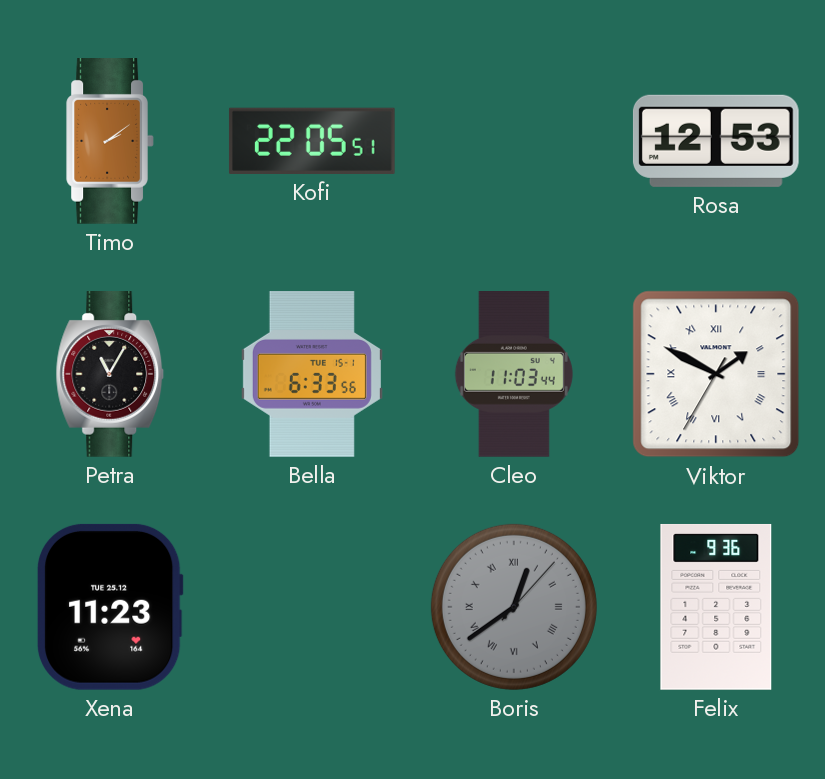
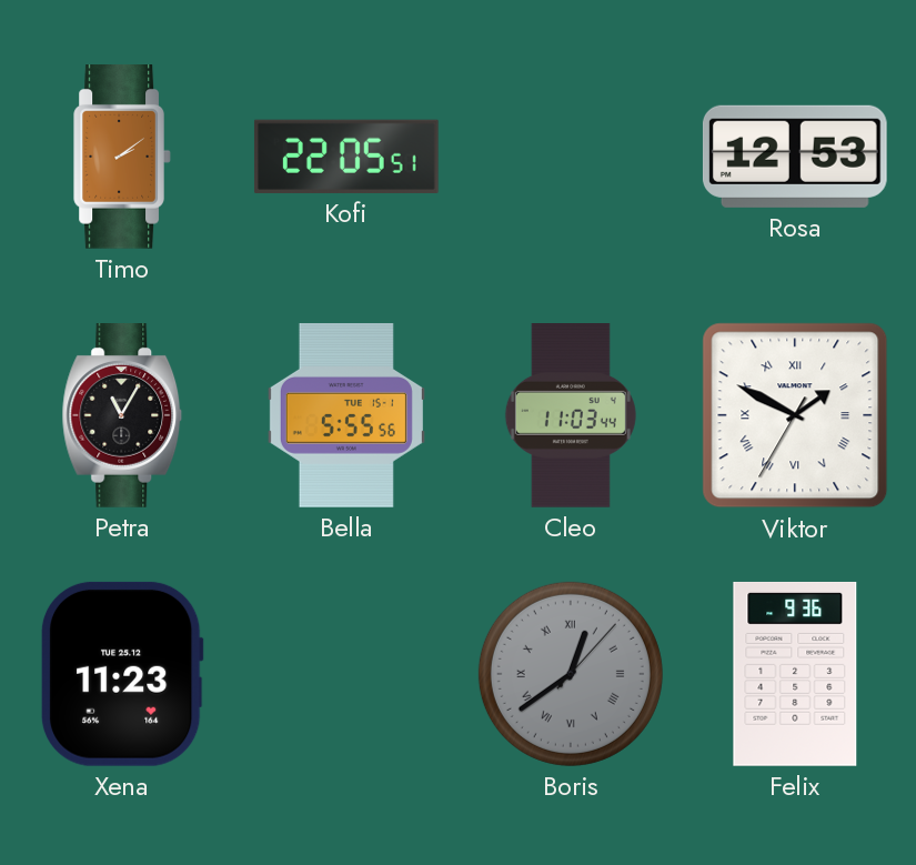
Bella: 6:33 -> 5:55
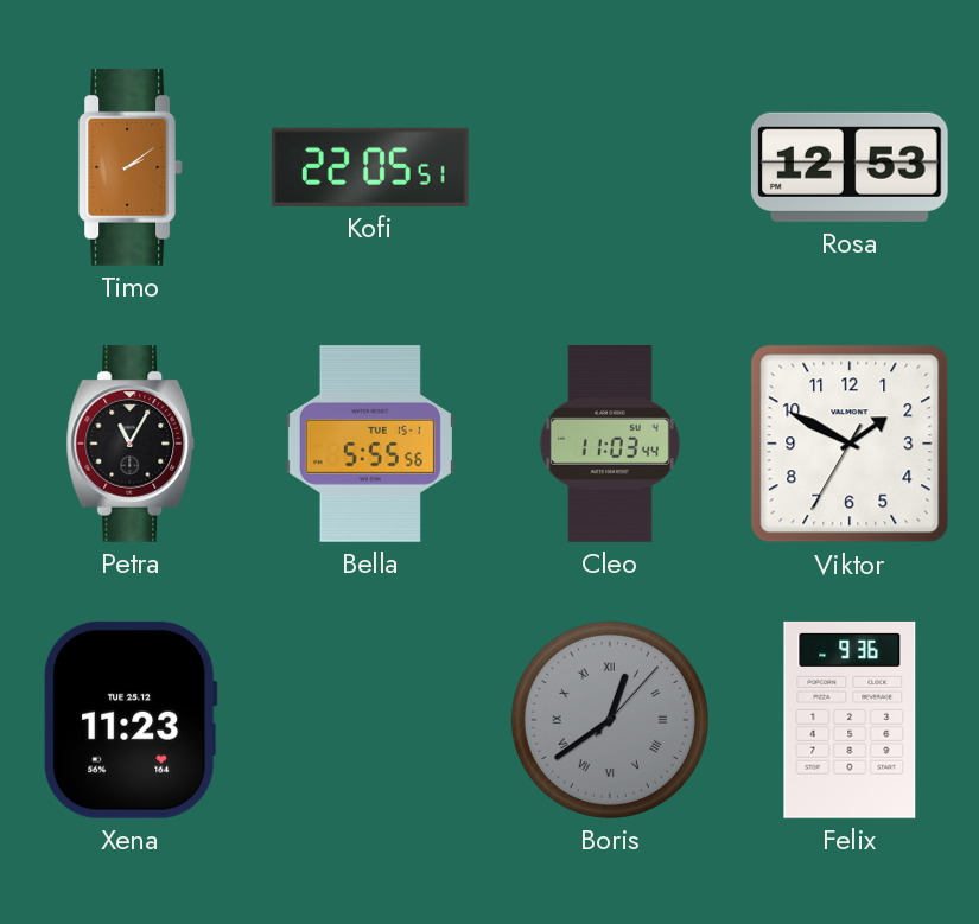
Viktor numerals: Roman -> Arabic
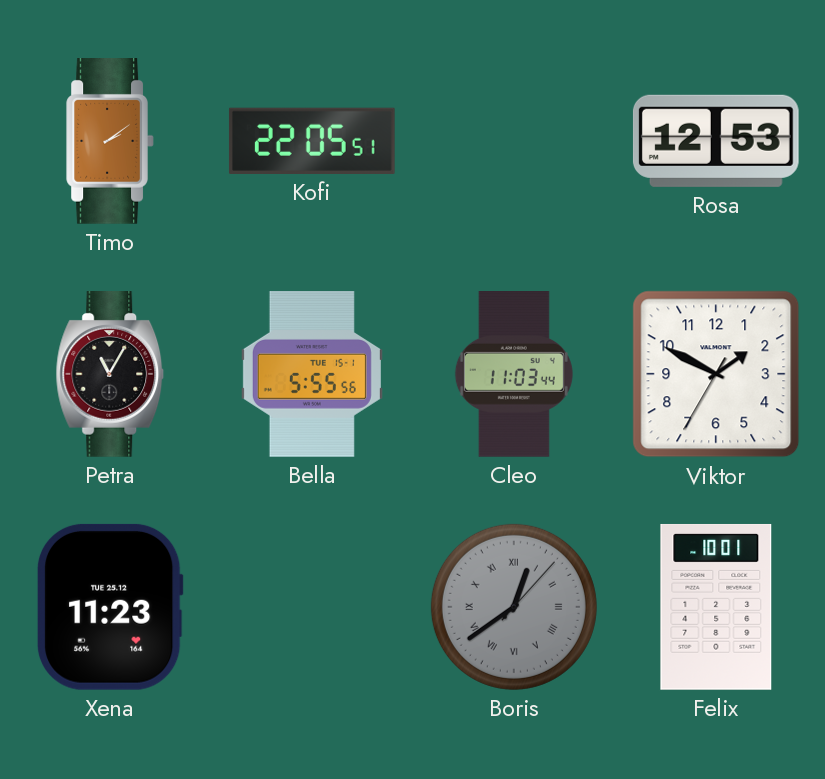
Felix: 9:36 -> 10:01
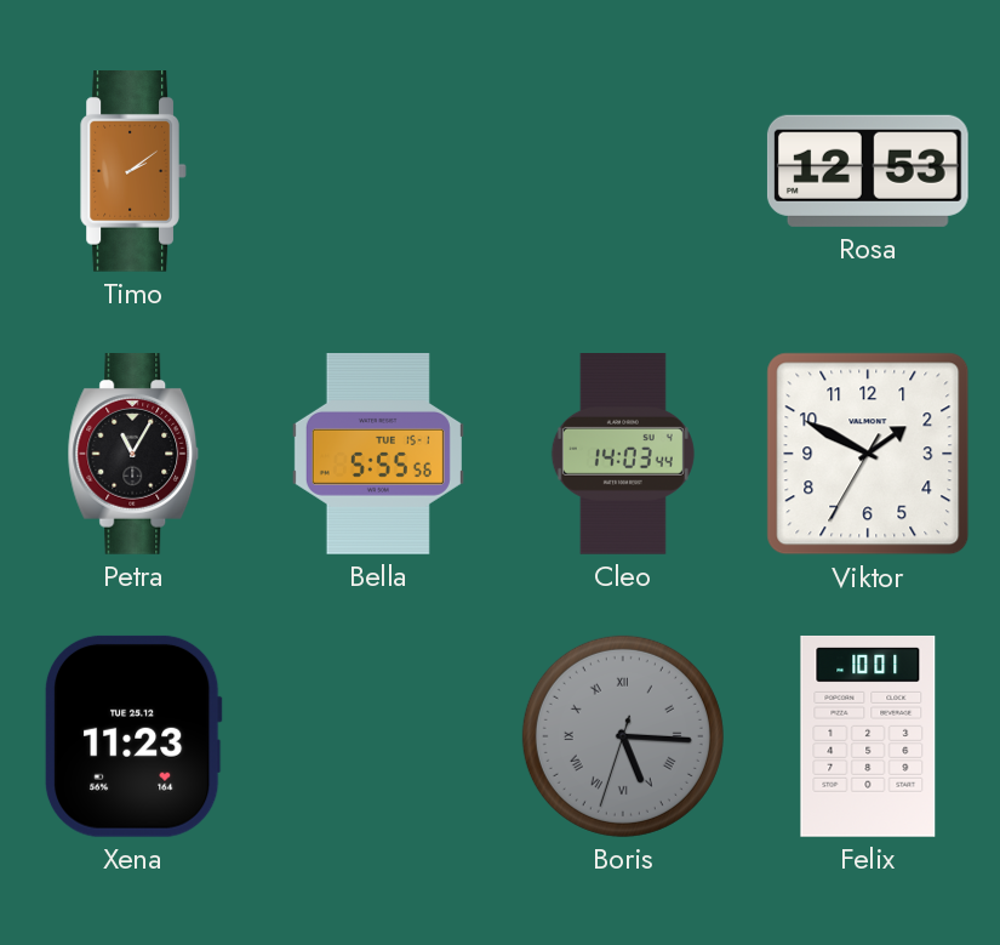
Kofi: 22:05 -> none
Cleo: 11:03 -> 14:03
Boris: 12:39 -> 5:15
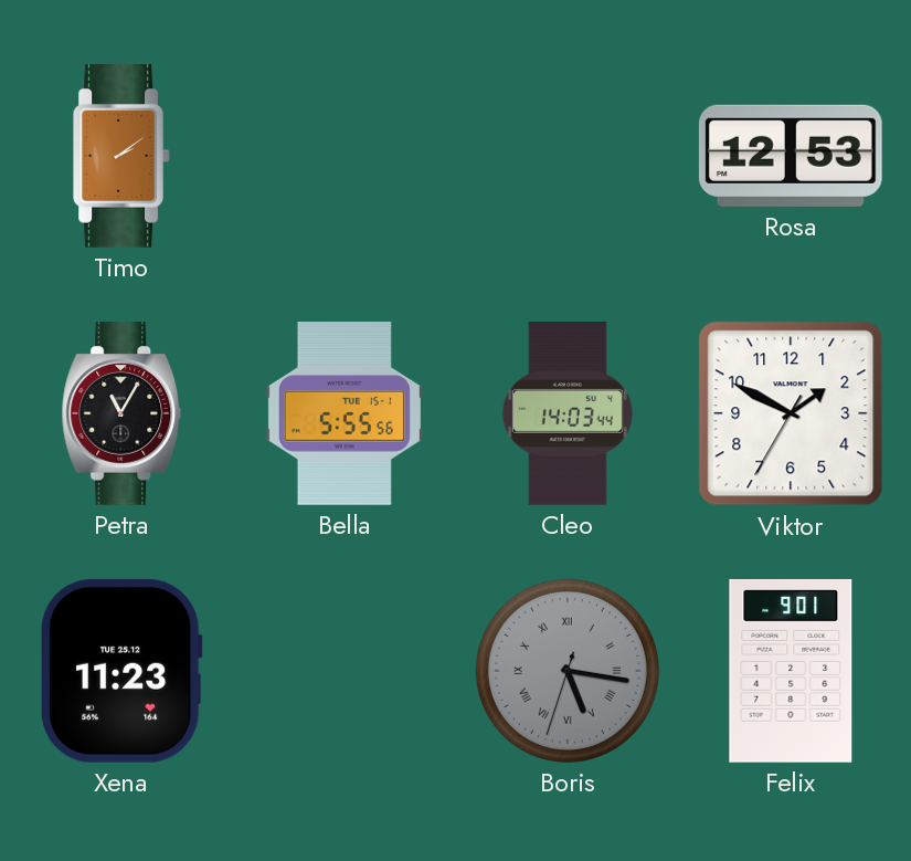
Boris: 5:15 -> 5:16
Felix: 10:01 -> 9:01
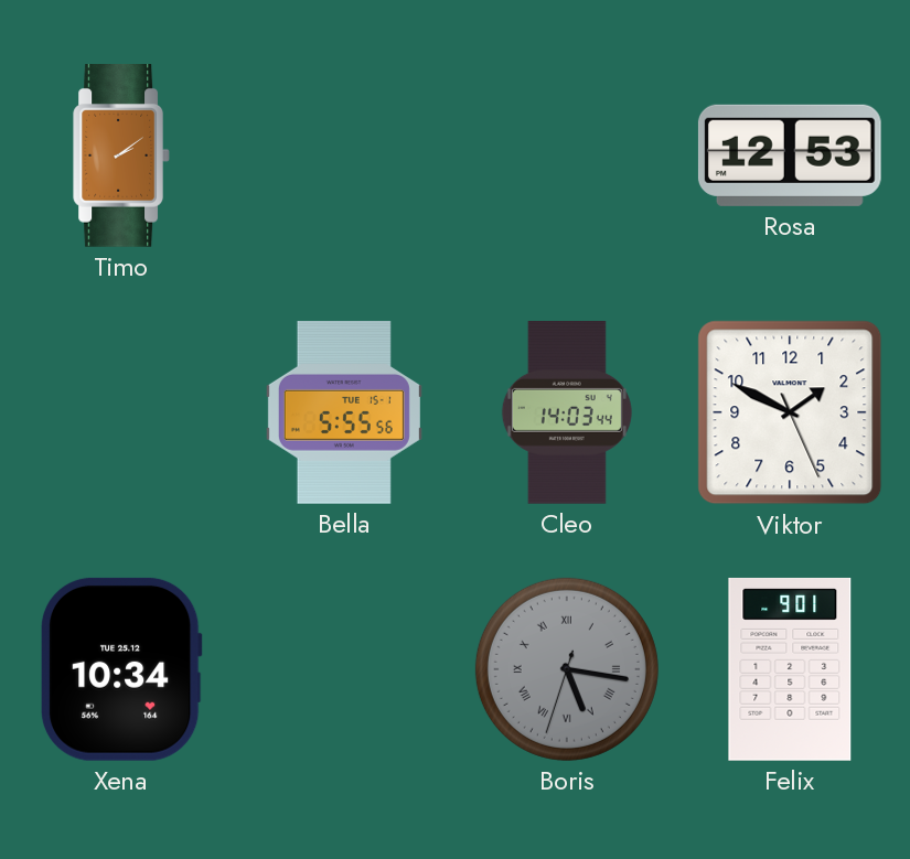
Petra: 11:05 -> none
Viktor: 1:49:35 -> 1:49:26
Xena: 11:23 -> 10:34
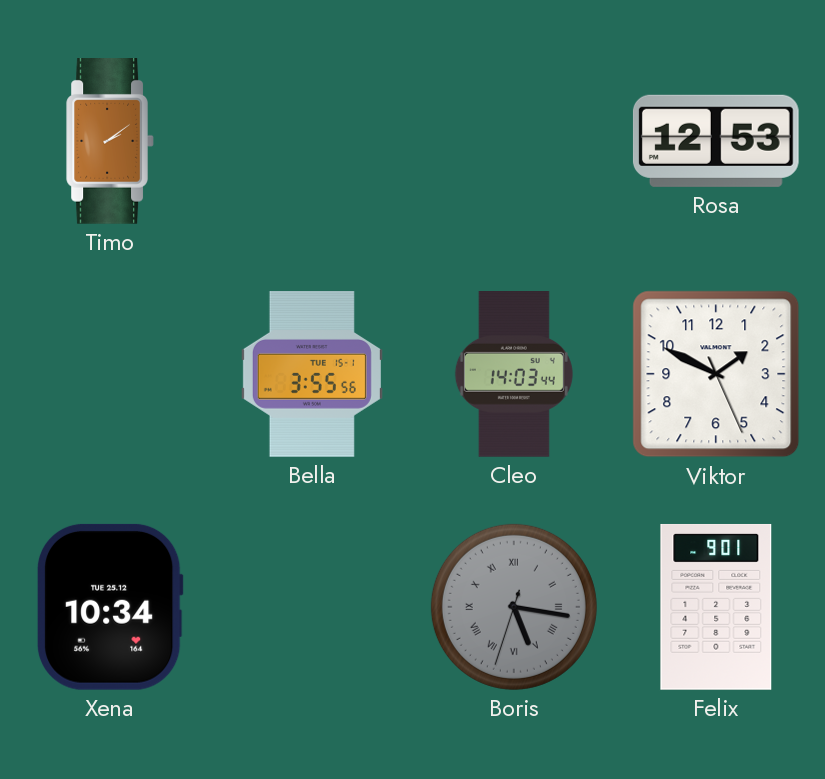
Bella: 5:55 -> 3:55
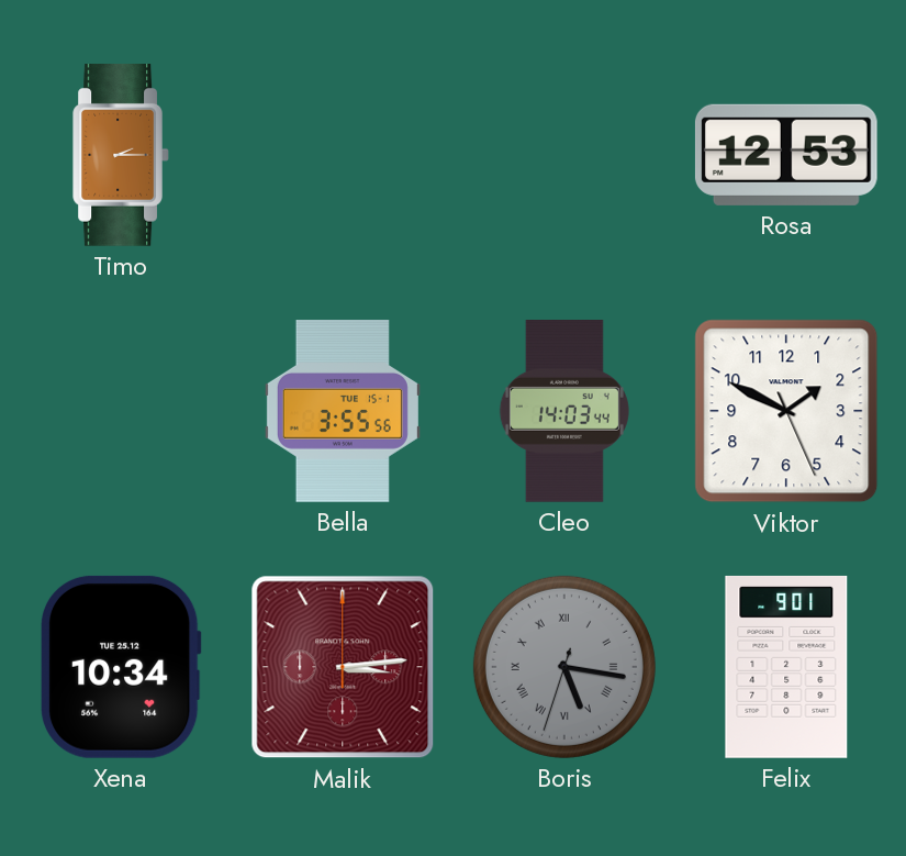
Timo: 2:09 -> 2:15
Malik: none -> 3:14
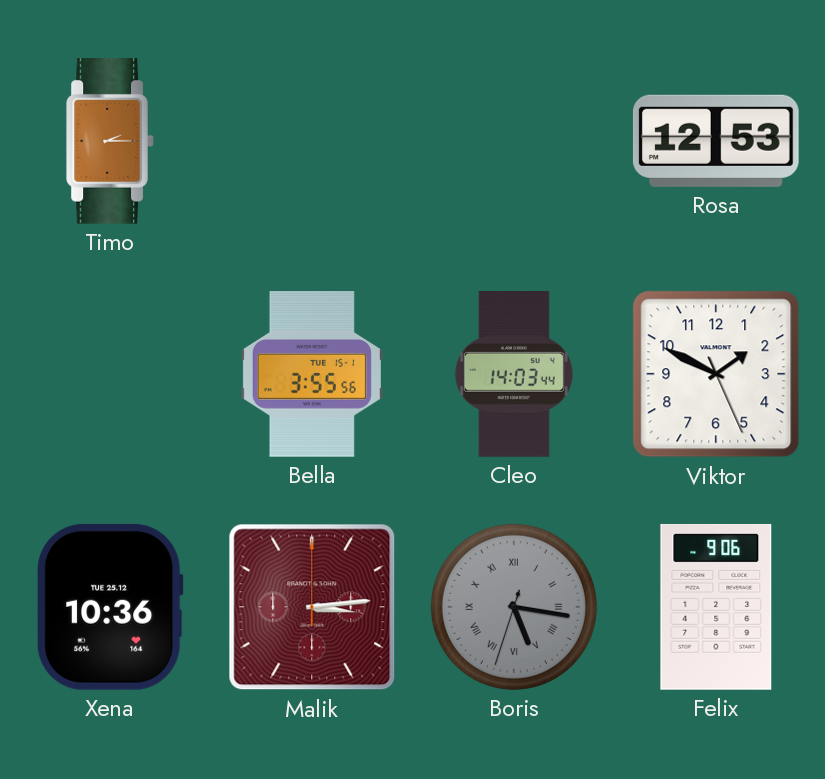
Xena: 10:34 -> 10:36
Felix: 9:01 -> 9:06
